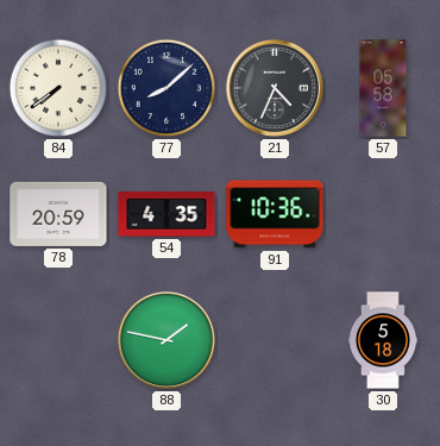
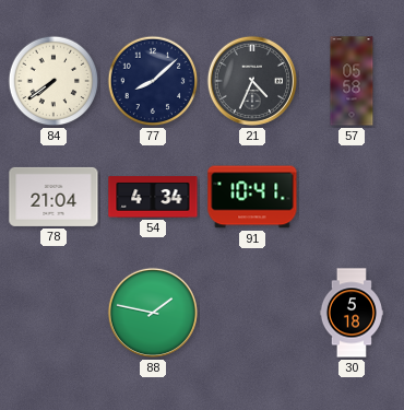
78: 20:59 -> 21:04
54: 4:35 -> 4:34
91: 10:36 -> 10:41
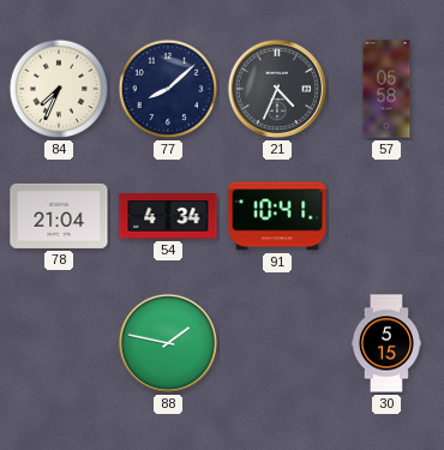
84: 7:39 -> 7:34
30: 5:18 -> 5:15
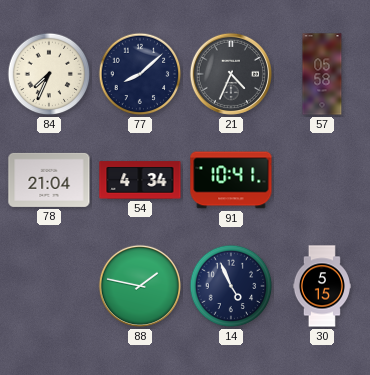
14: none -> 4:56
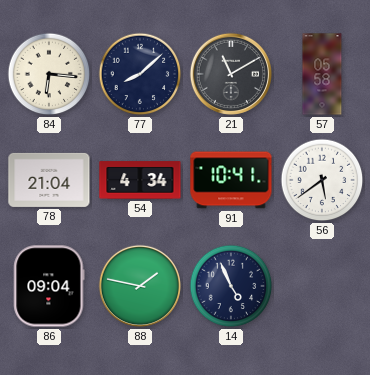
84: 7:34 -> 6:16
21: 4:34 -> 11:10
56: none -> 5:39
86: none -> 09:04
30: 5:15 -> none
